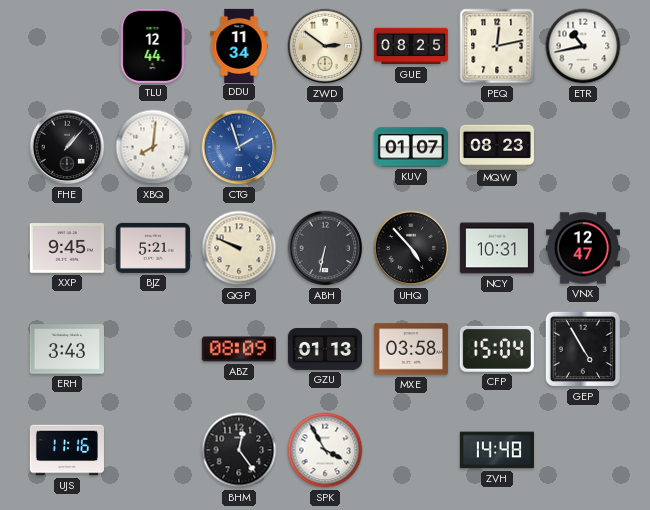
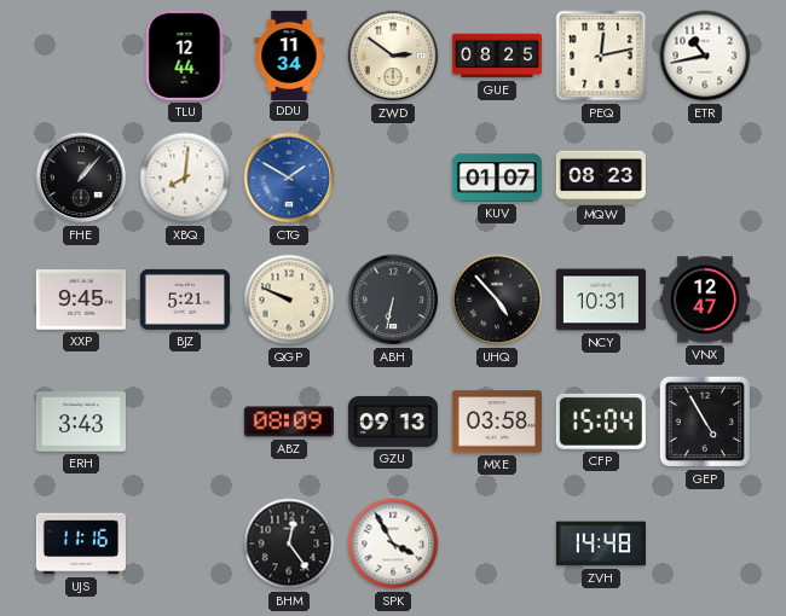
CTG: 1:57 -> 1:50
GZU: 01:13 -> 09:13
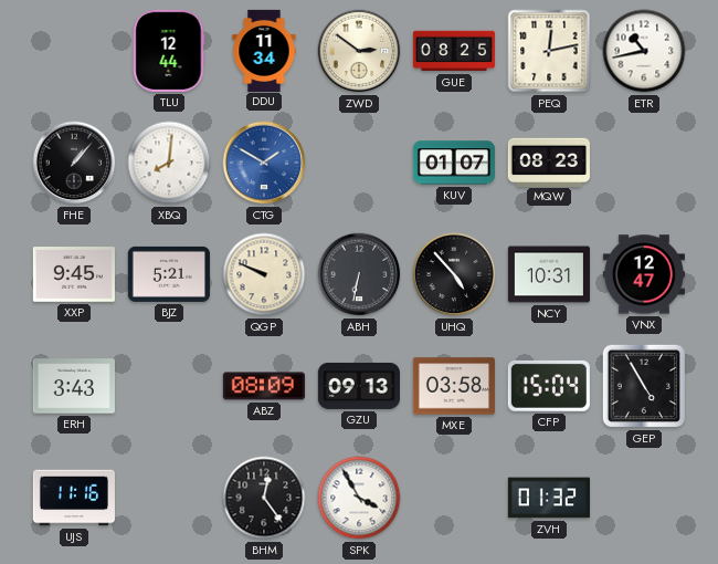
ZVH: 14:48 -> 01:32
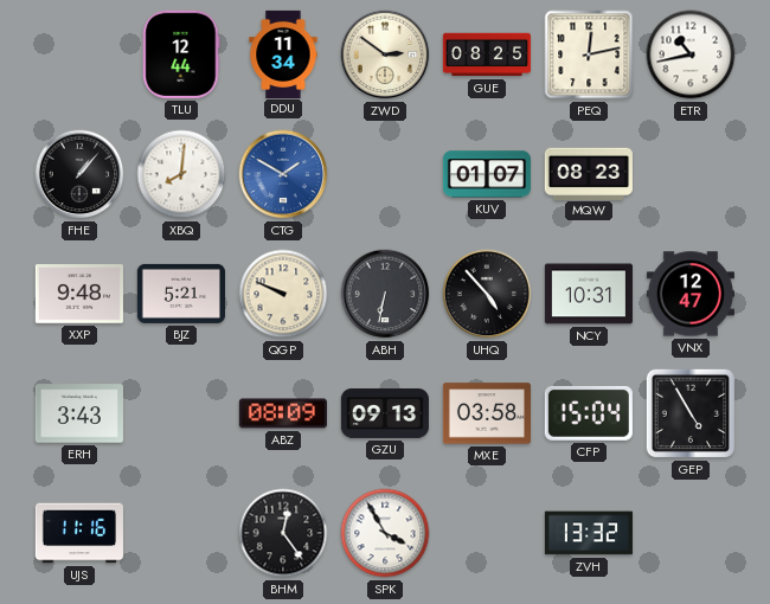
XXP: 9:45 -> 9:48
ZVH: 01:32 -> 13:32
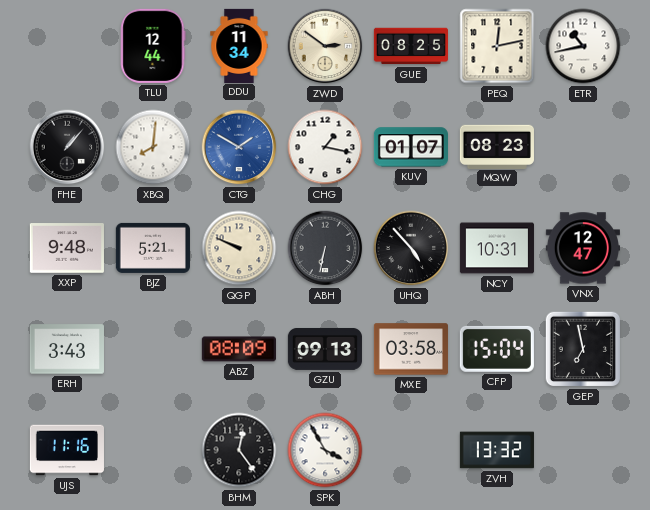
CHG: none -> 1:17
GEP: 4:55 -> 6:58
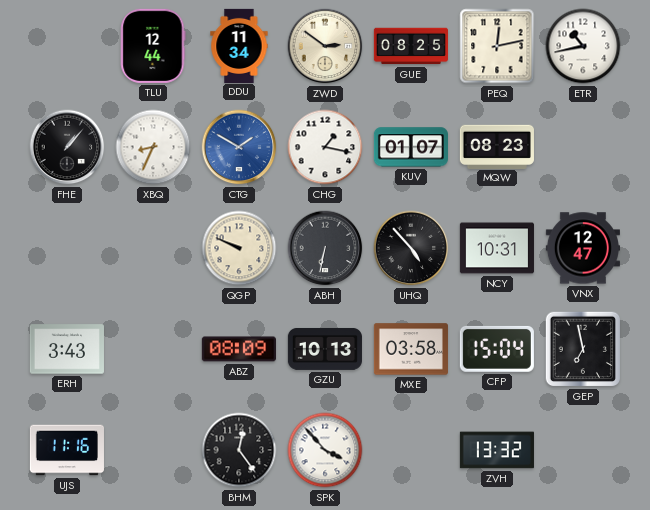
XBQ: 8:01 -> 8:34
XXP: 9:48 -> none
BJZ: 5:21 -> none
GZU: 09:13 -> 10:13
SPK: 3:55 -> 3:53
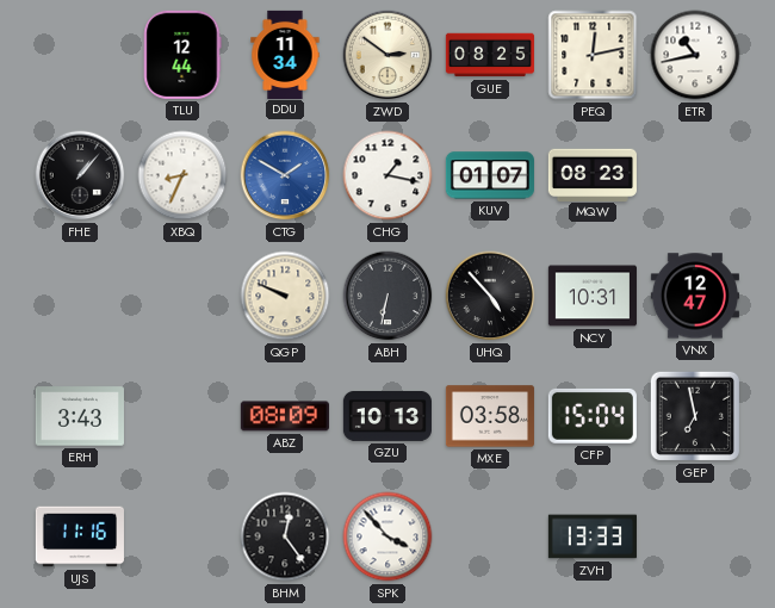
ZVH: 13:32 -> 13:33
